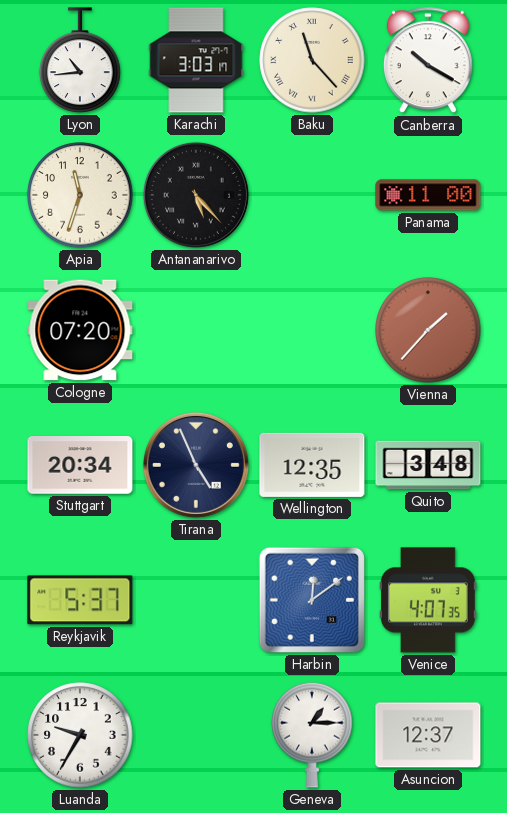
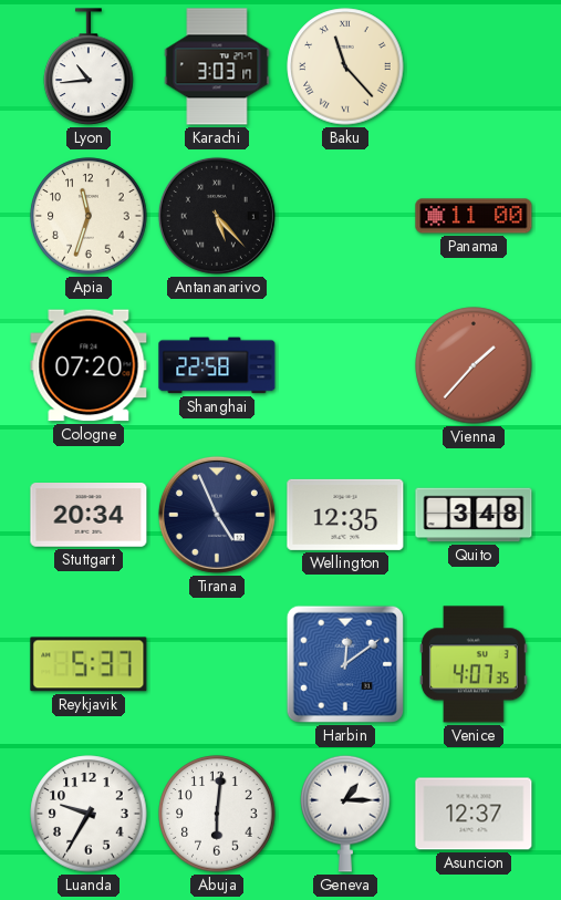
Canberra: 10:20 -> none
Shanghai: none -> 22:58
Abuja: none -> 6:01
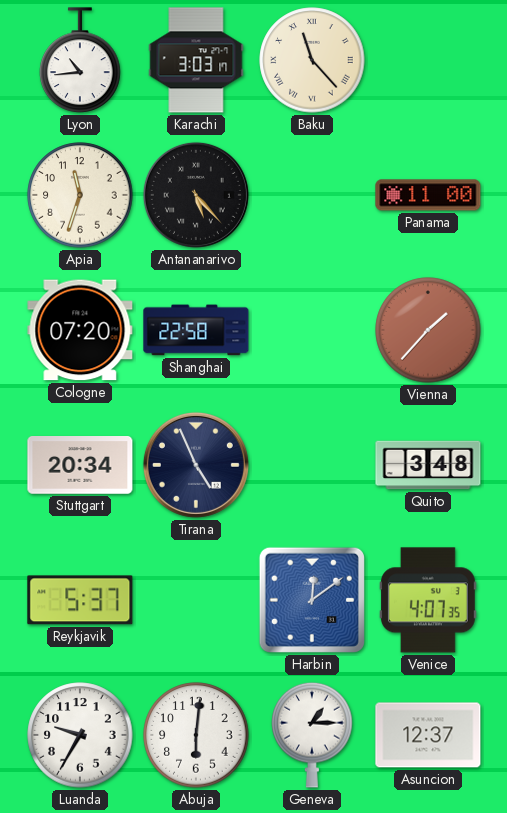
Wellington: 12:35 -> none
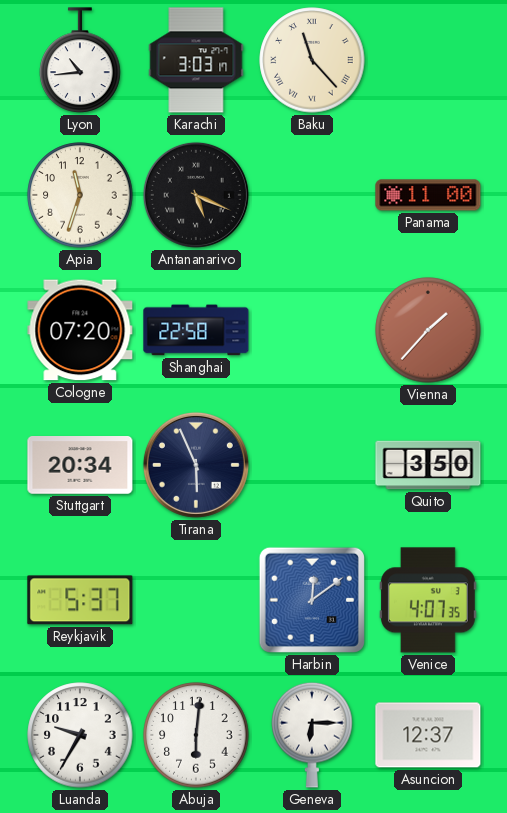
Antananarivo: 5:23 -> 5:19
Tirana: 4:56 -> 5:56
Quito: 3:48 -> 3:50
Geneva: 1:15 -> 6:15
